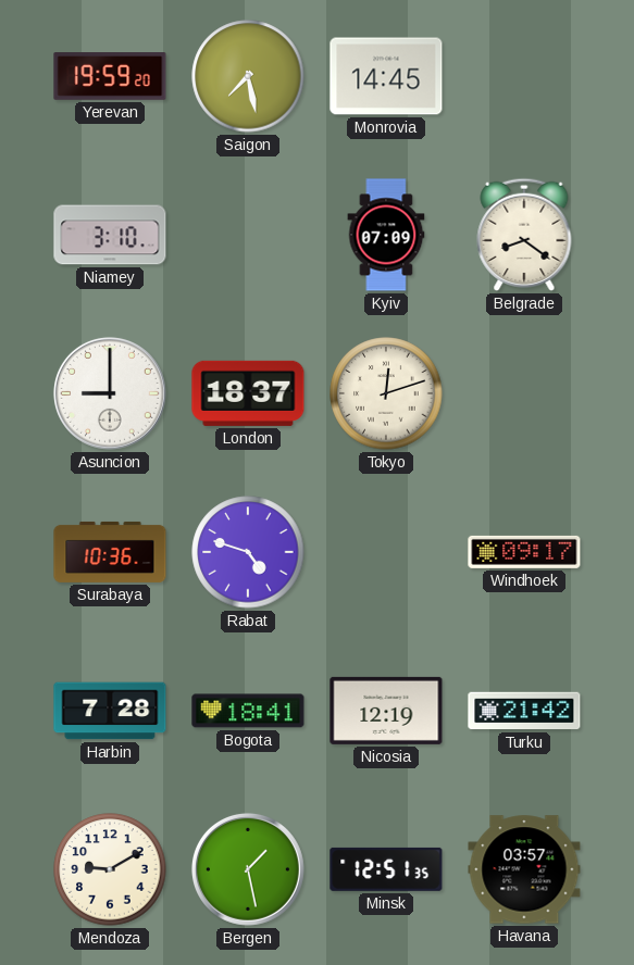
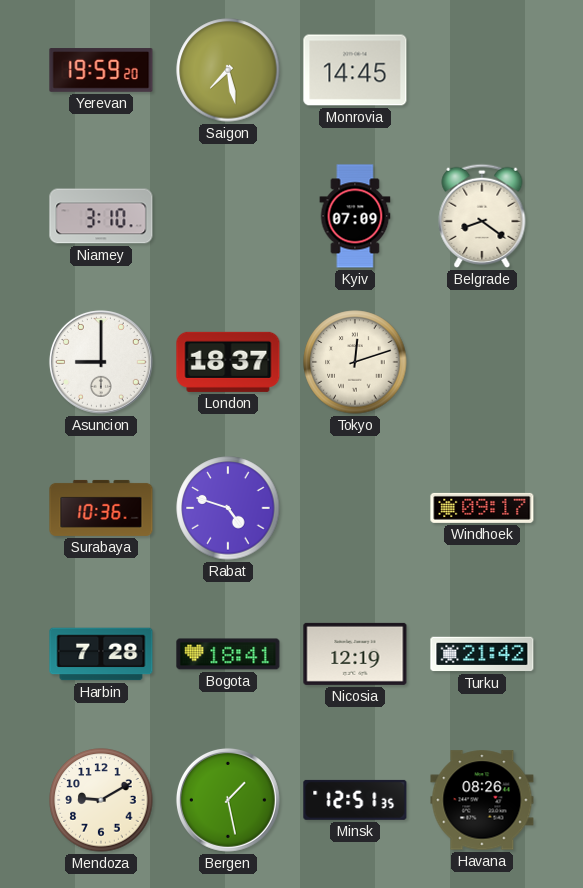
Havana: 03:57 -> 08:26
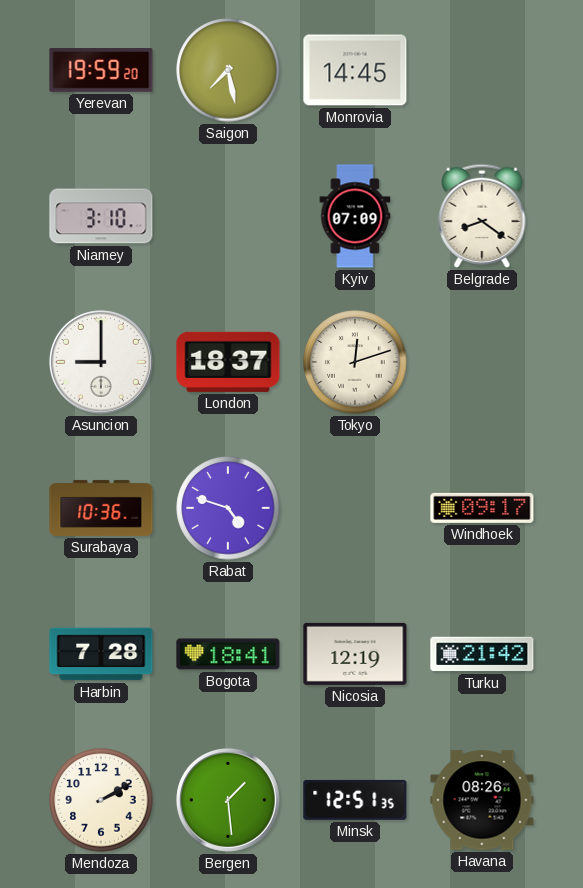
Mendoza: 9:10 -> 2:10
Bergen: 1:28 -> 1:29
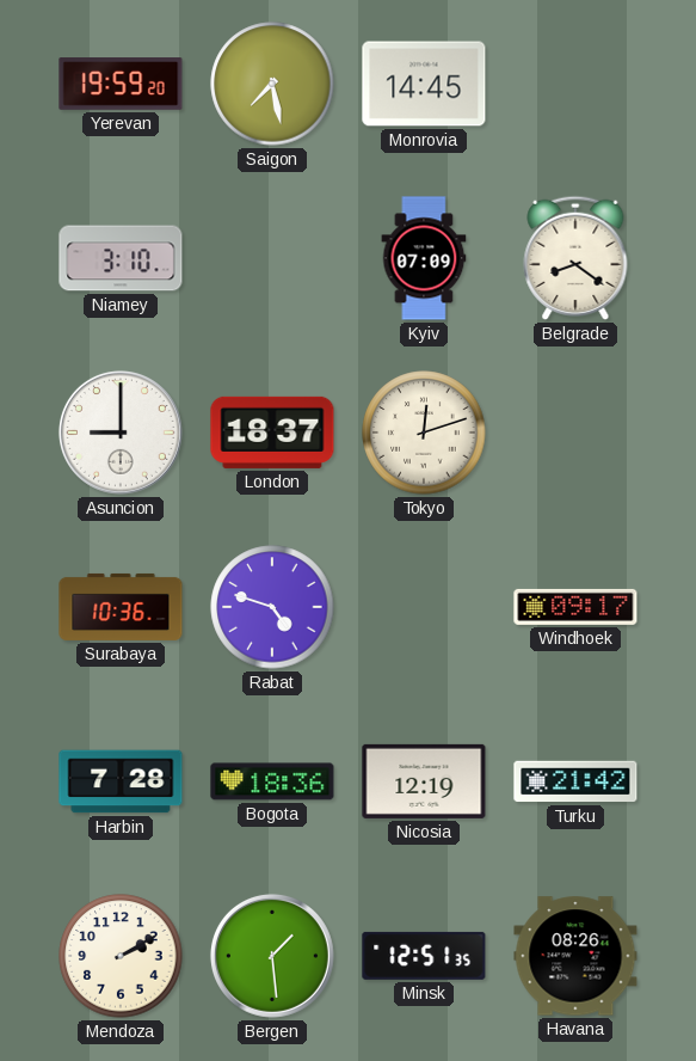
Bogota: 18:41 -> 18:36
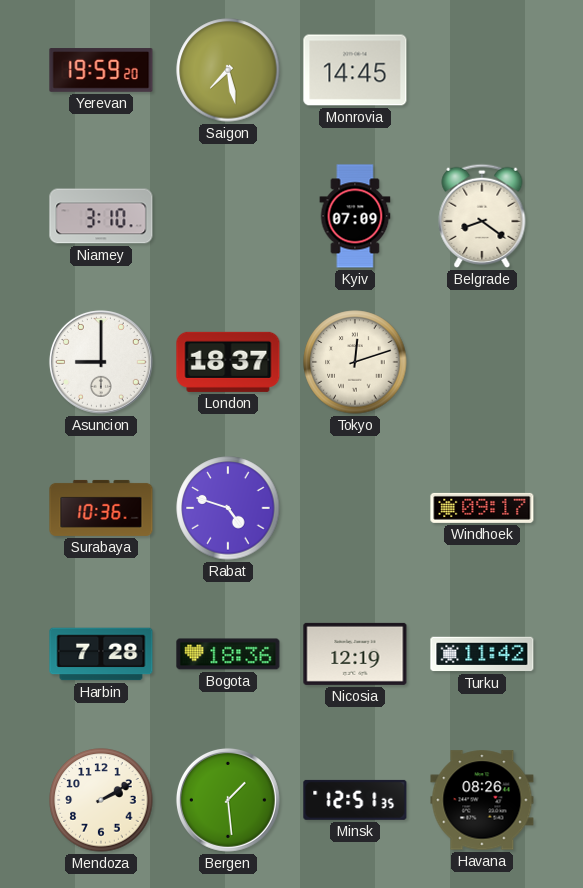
Turku: 21:42 -> 11:42
